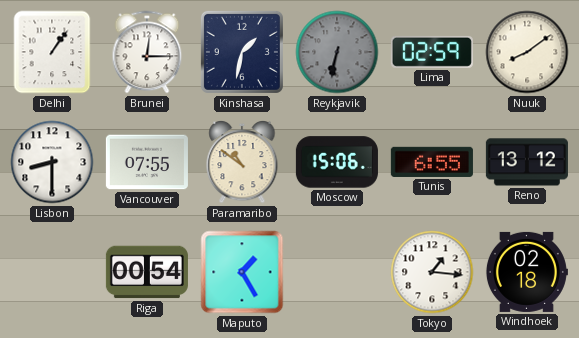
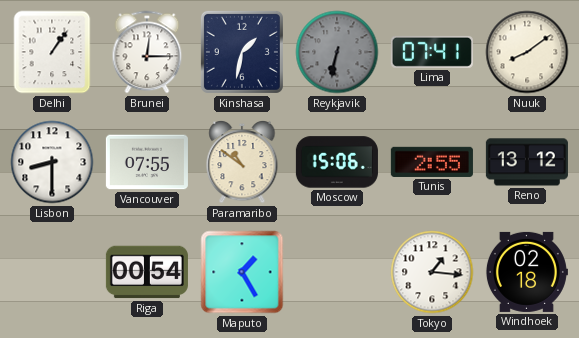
Lima: 02:59 -> 07:41
Tunis: 6:55 -> 2:55
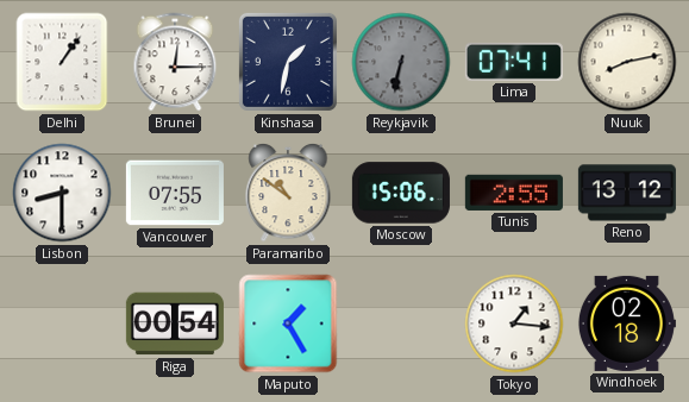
Nuuk: 8:09 -> 8:13
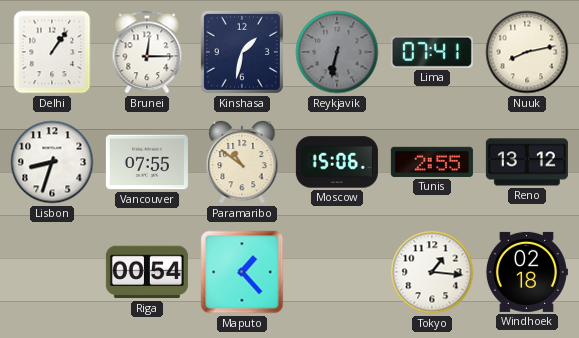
Lisbon: 8:30 -> 8:33
Maputo: 1:25 -> 1:23
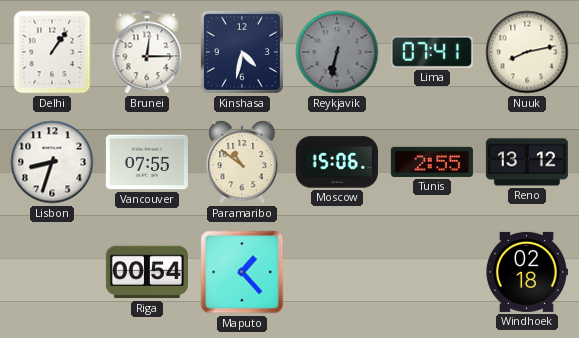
Kinshasa: 1:32 -> 4:32
Tokyo: 1:16 -> none
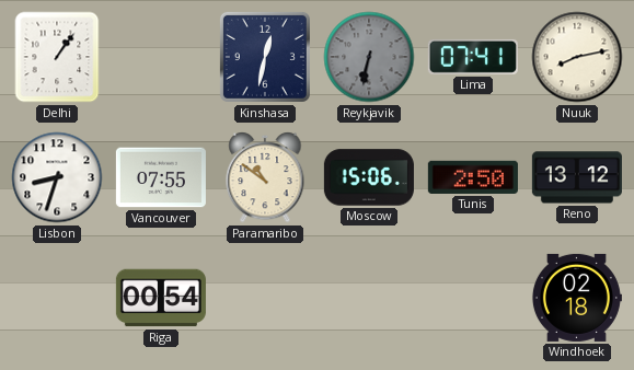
Brunei: 12:15 -> none
Kinshasa: 4:32 -> 12:32
Tunis: 2:55 -> 2:50
Maputo: 1:23 -> none
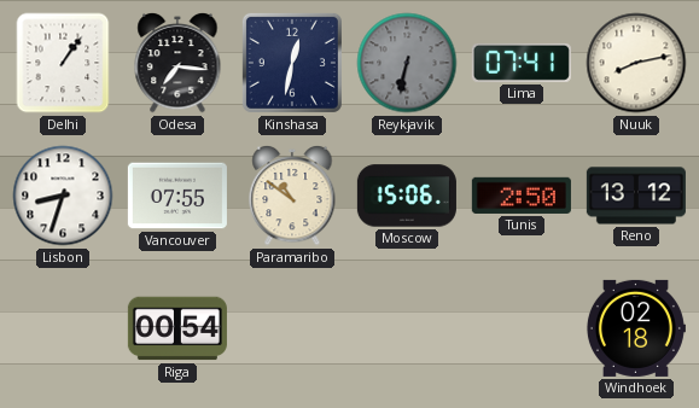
Odesa: none -> 7:16
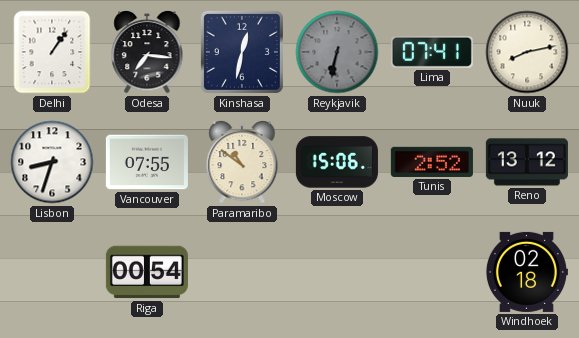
Tunis: 2:50 -> 2:52
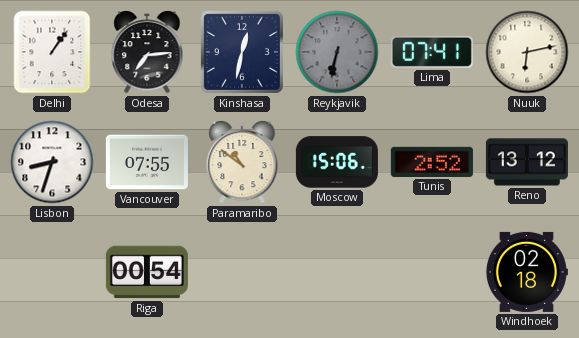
Odesa: 7:16 -> 7:14
Nuuk: 8:13 -> 6:13
